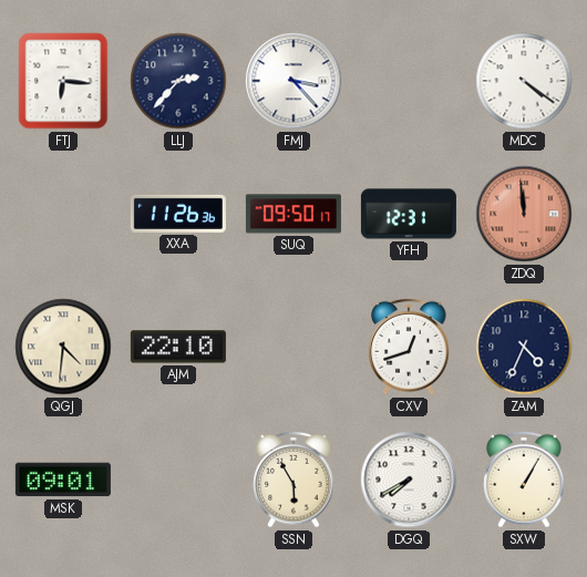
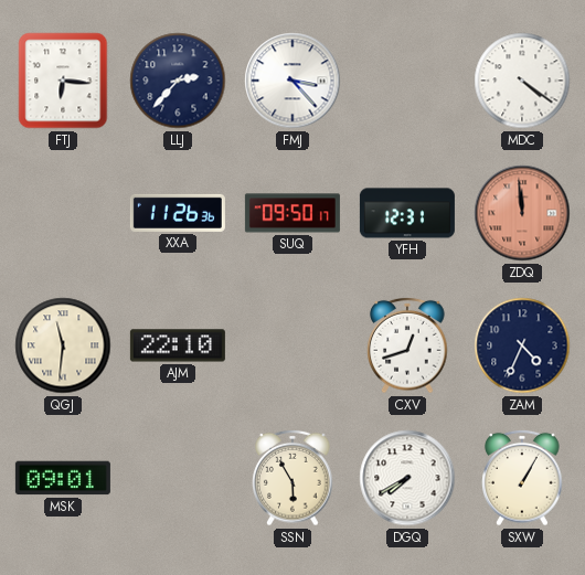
QGJ: 4:31 -> 11:31
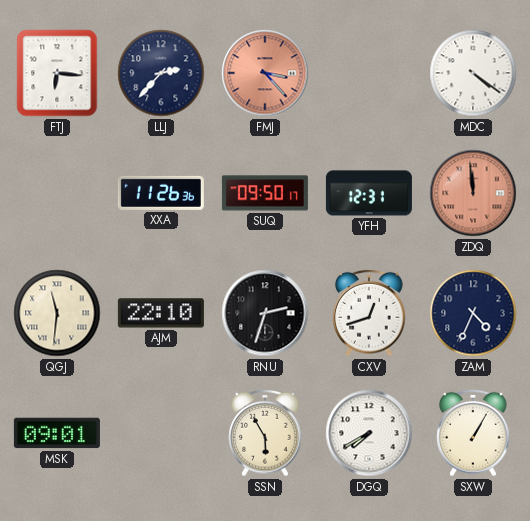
FMJ dial: white -> salmon
RNU: none -> 2:33
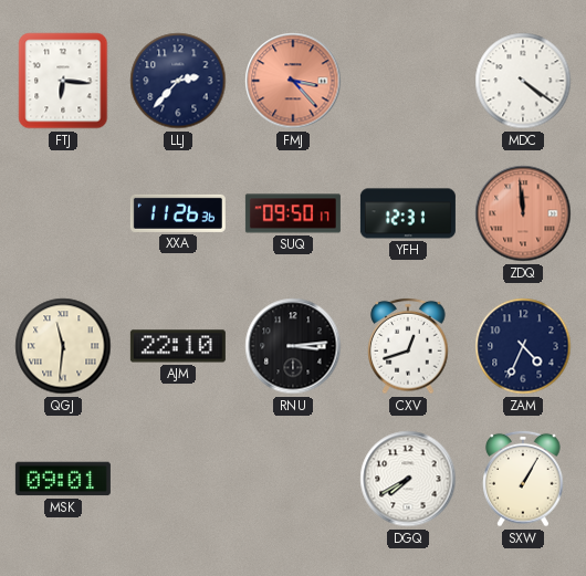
RNU: 2:33 -> 3:14
SSN: 5:55 -> none
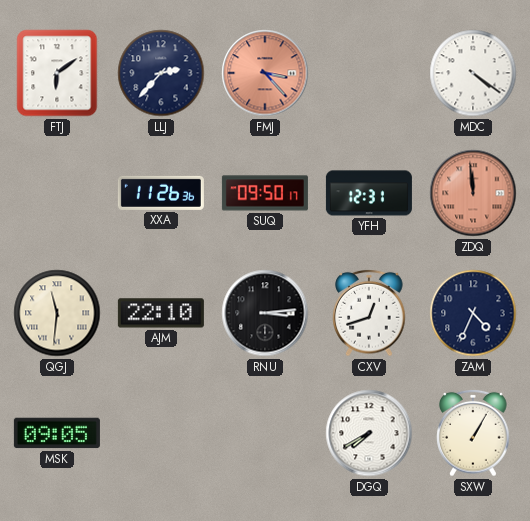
FTJ: 6:16 -> 6:09
MSK: 09:01 -> 09:05
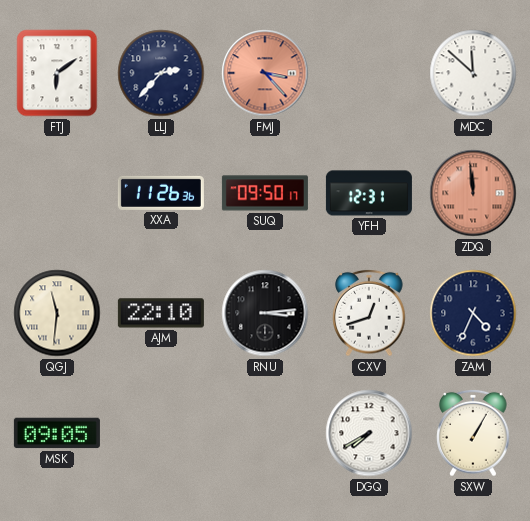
MDC: 4:21 -> 11:52
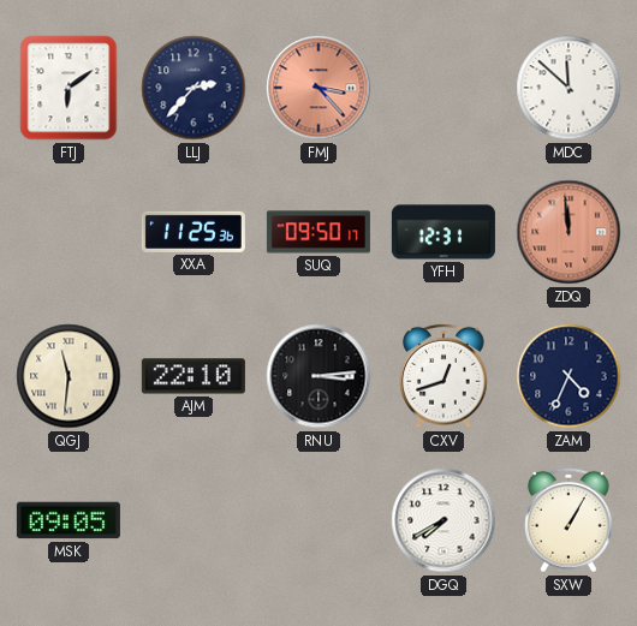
XXA: 11:26 -> 11:25
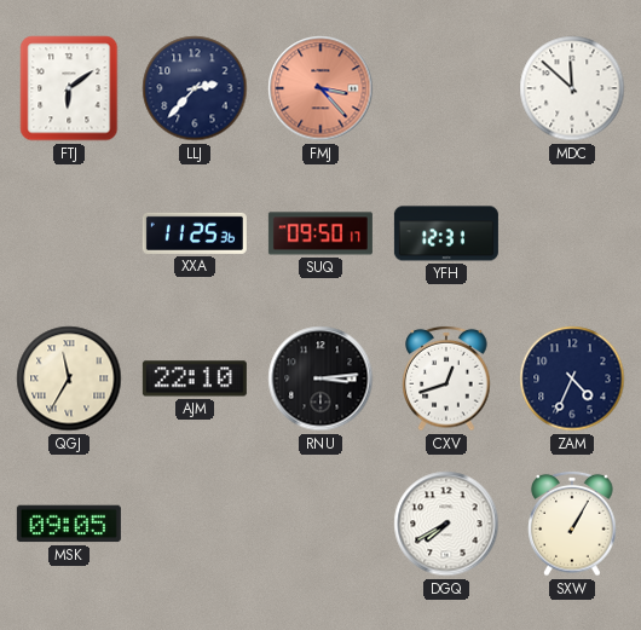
ZDQ: 11:59 -> none
QGJ: 11:31 -> 11:35
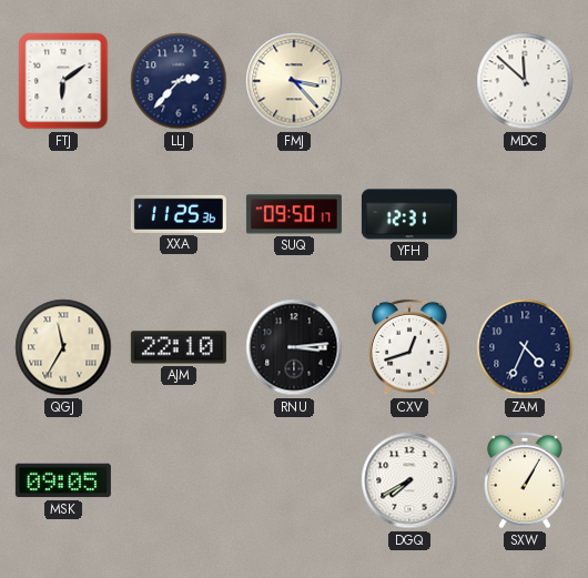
FMJ dial: salmon -> cream
